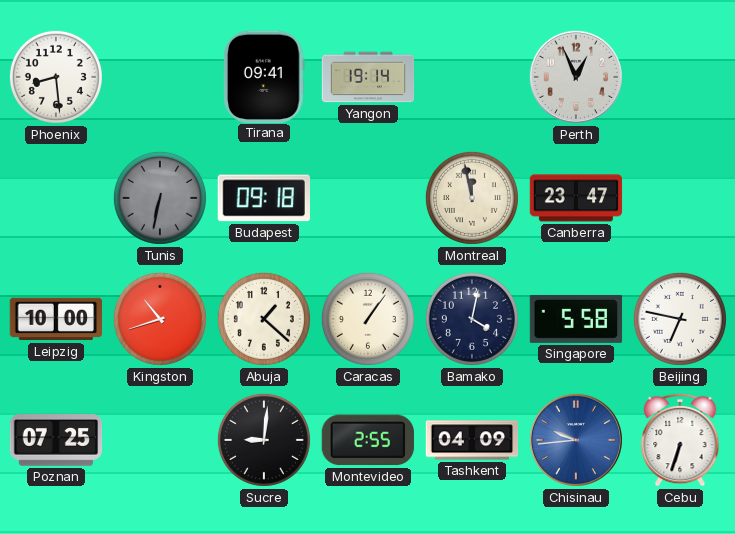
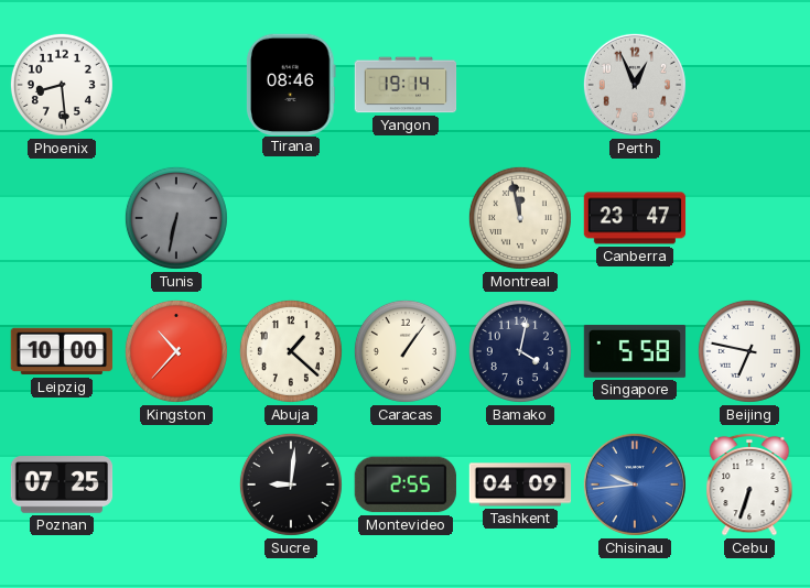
Tirana: 09:41 -> 08:46
Budapest: 09:18 -> none
Kingston: 10:42 -> 10:37
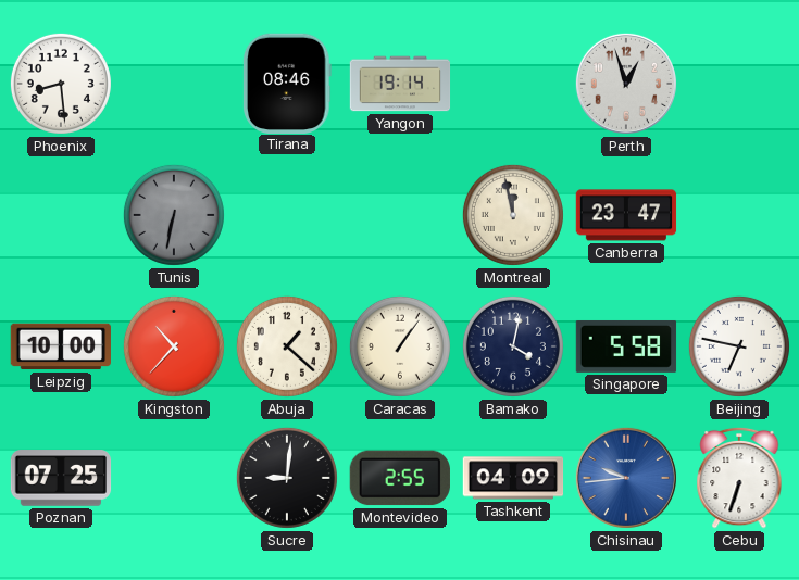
Perth: 12:56 -> 12:57
